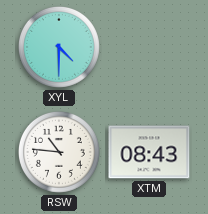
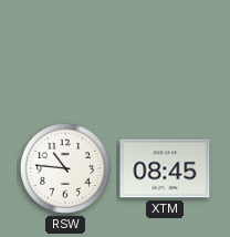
XYL: 4:30 -> none
XTM: 08:43 -> 08:45
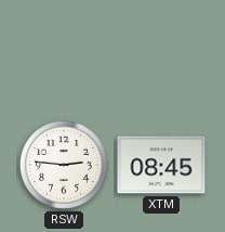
RSW: 10:46 -> 2:46
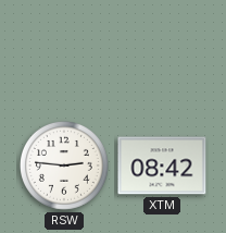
XTM: 08:45 -> 08:42
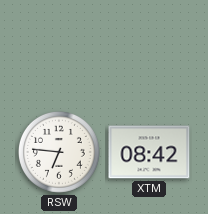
RSW: 2:46 -> 6:46
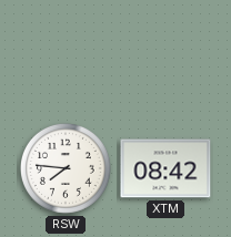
RSW: 6:46 -> 7:46
